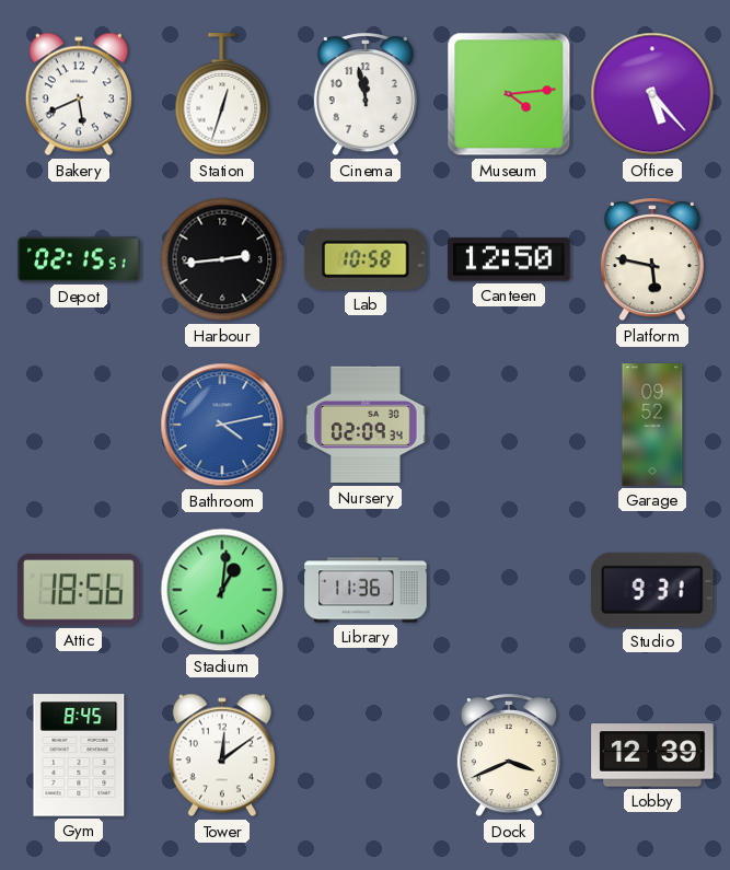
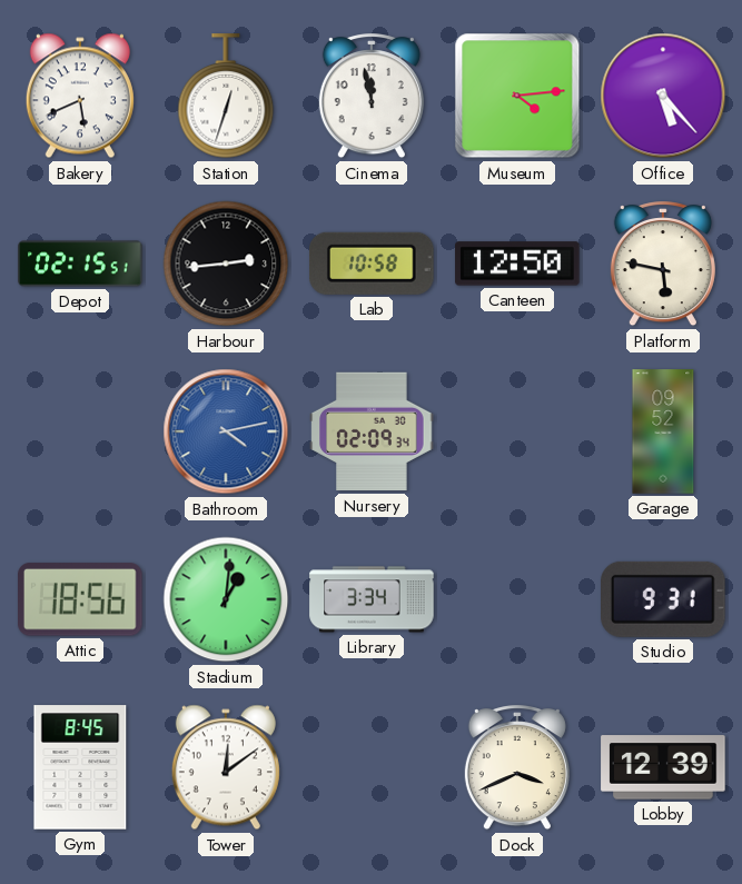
Library: 11:36 -> 3:34
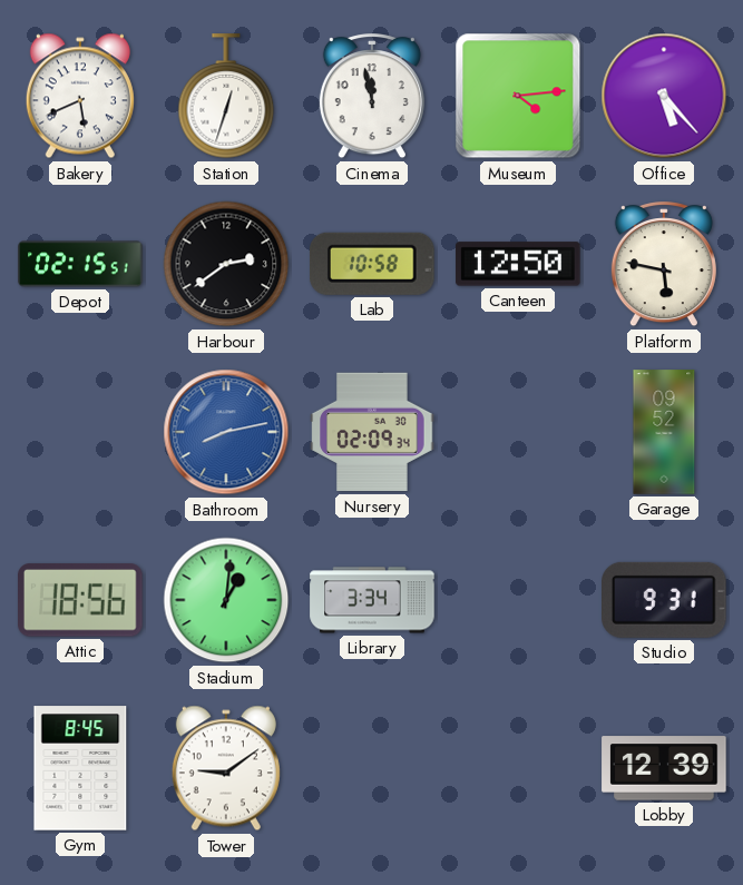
Harbour: 2:44 -> 2:39
Bathroom: 4:13 -> 8:13
Tower: 12:09 -> 9:09
Dock: 3:41 -> none
